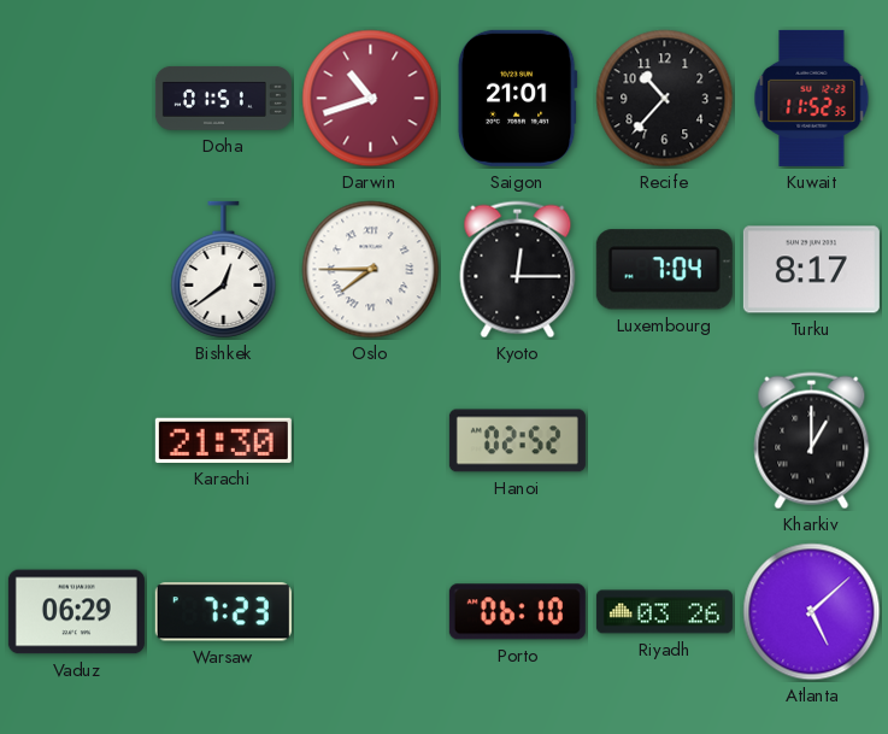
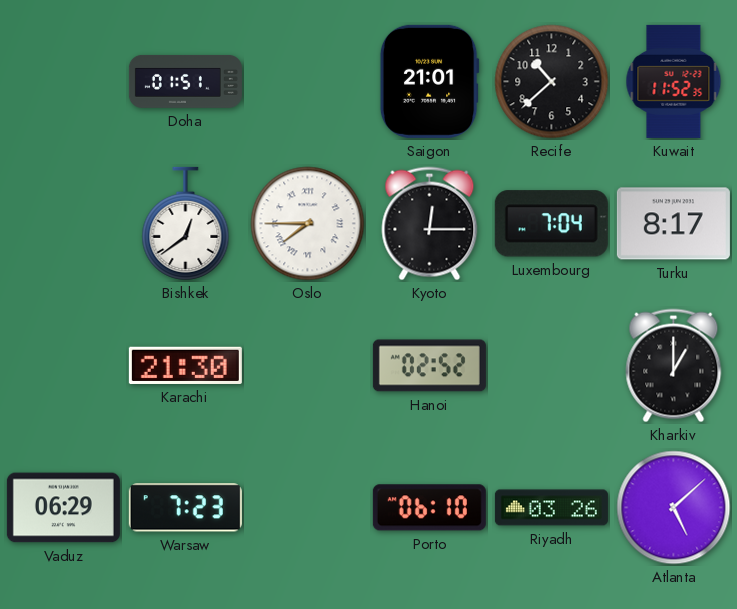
Darwin: 10:42 -> none
Recife: 10:37 -> 10:38
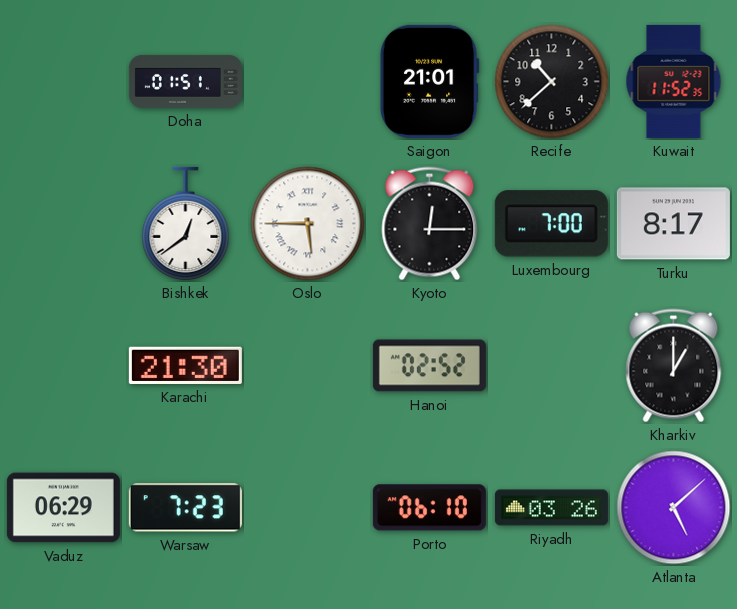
Oslo: 7:45 -> 5:45
Luxembourg: 7:04 -> 7:00
